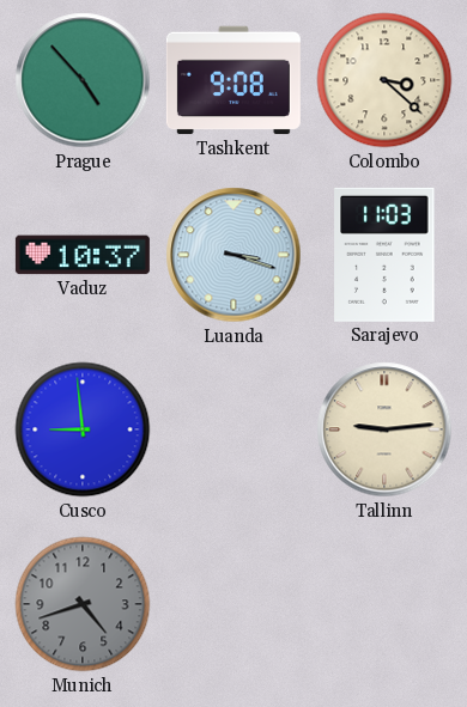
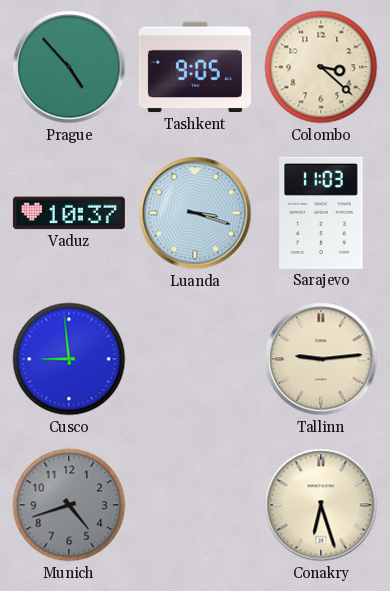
Tashkent: 9:08 -> 9:05
Conakry: none -> 6:27
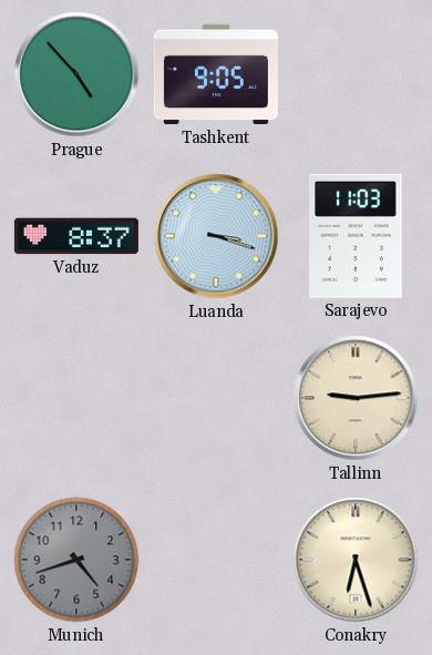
Colombo: 3:22 -> none
Vaduz: 10:37 -> 8:37
Cusco: 8:59 -> none
